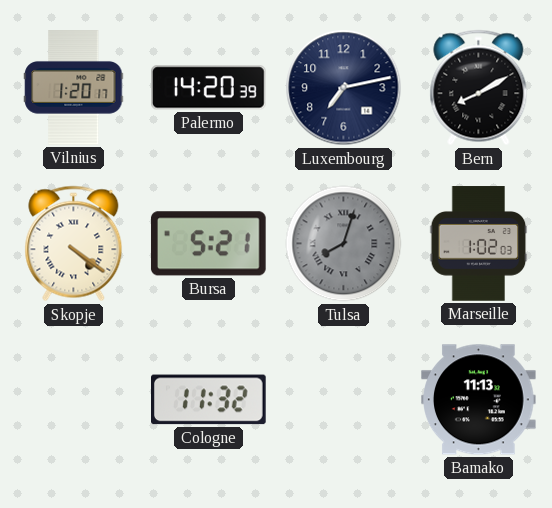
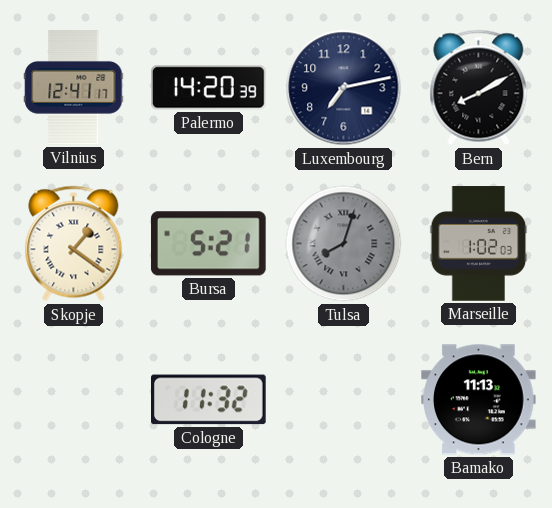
Vilnius: 1:20 -> 12:41
Skopje: 4:21 -> 1:21
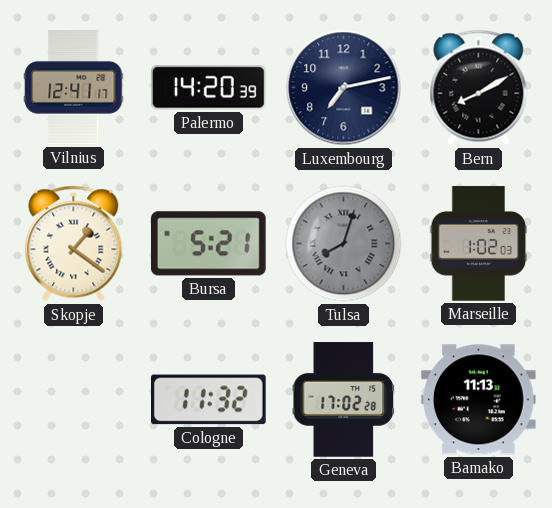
Geneva: none -> 17:02
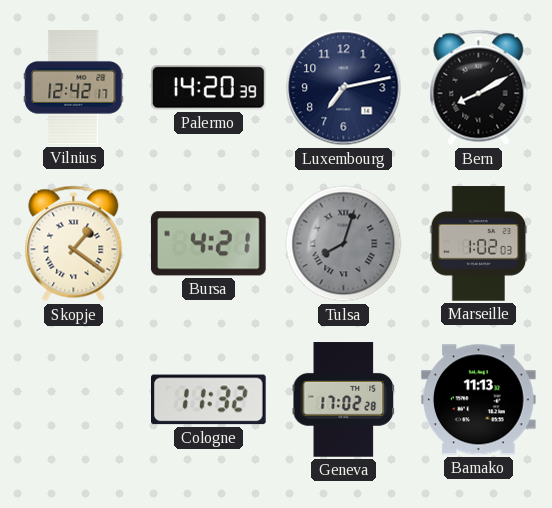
Vilnius: 12:41 -> 12:42
Bursa: 5:21 -> 4:21
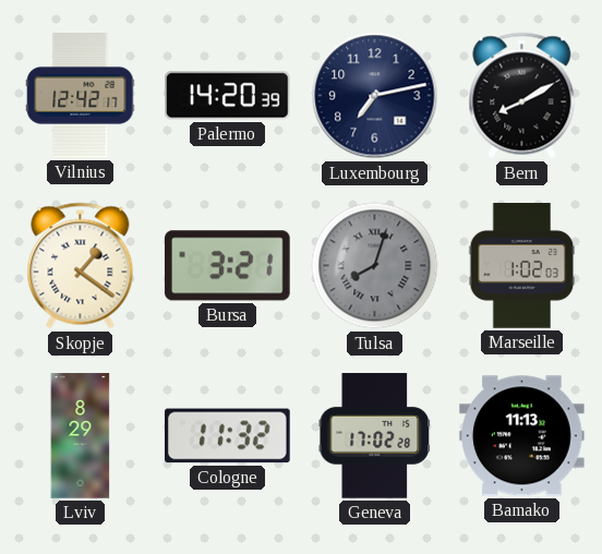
Bursa: 4:21 -> 3:21
Lviv: none -> 8:29
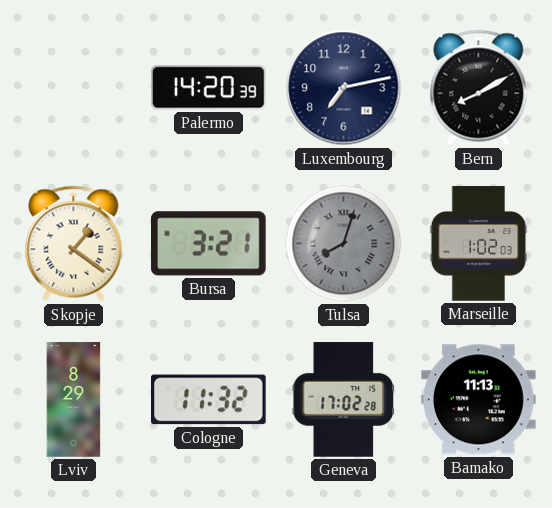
Vilnius: 12:42 -> none
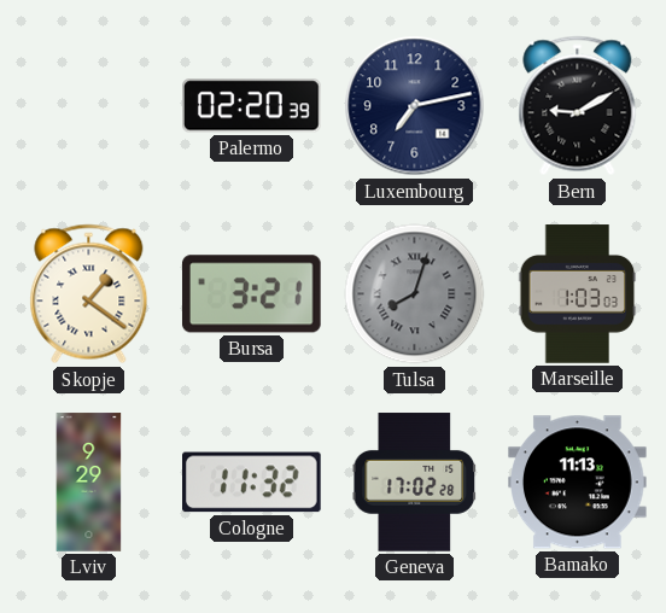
Palermo: 14:20 -> 02:20
Bern: 8:10 -> 9:10
Marseille: 1:02 -> 1:03
Lviv: 8:29 -> 9:29
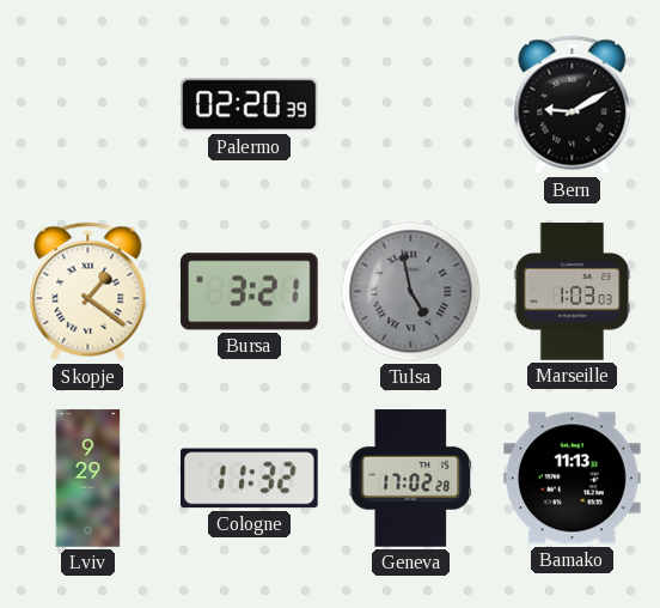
Luxembourg: 7:13 -> none
Tulsa: 8:03 -> 4:58
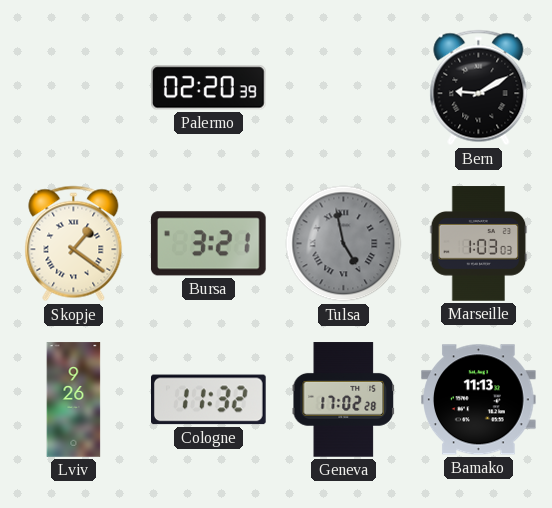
Lviv: 9:29 -> 9:26
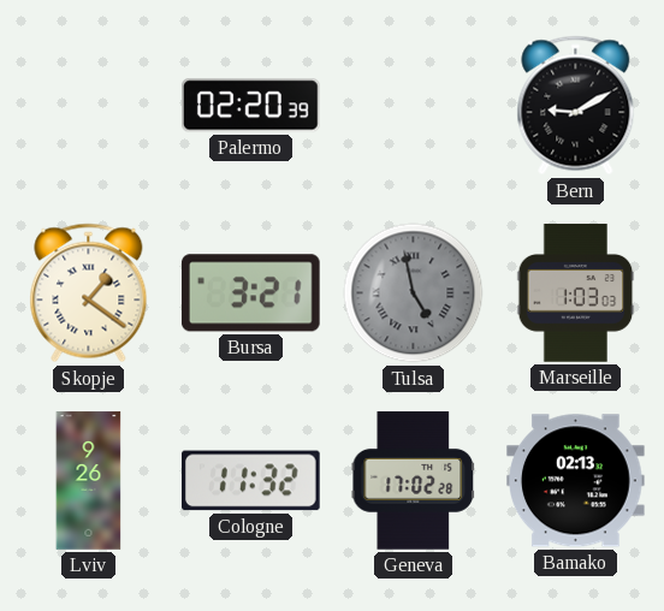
Bamako: 11:13 -> 02:13
